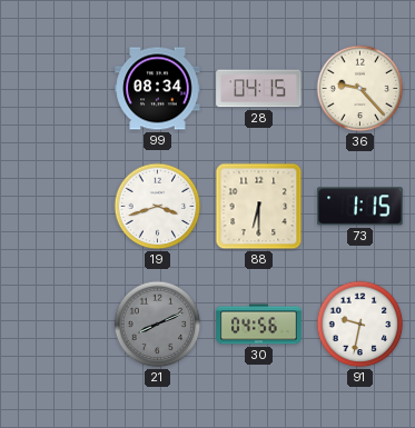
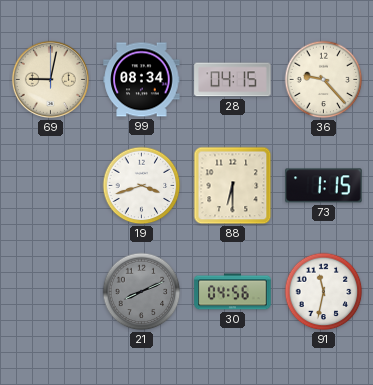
69: none -> 9:02
91: 9:32 -> 11:32
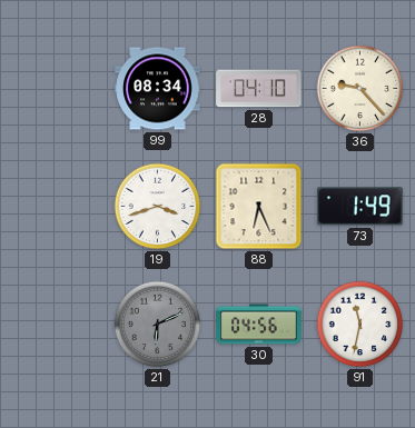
69: 9:02 -> none
28: 04:15 -> 04:10
88: 6:30 -> 6:26
73: 1:15 -> 1:49
21: 8:11 -> 6:11
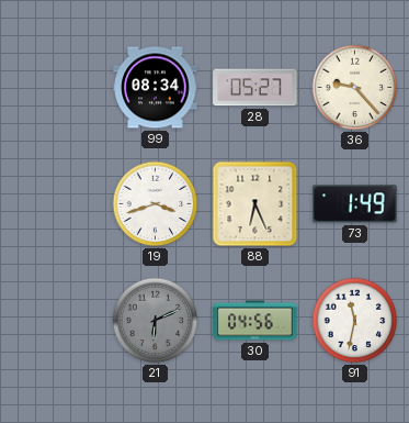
28: 04:10 -> 05:27
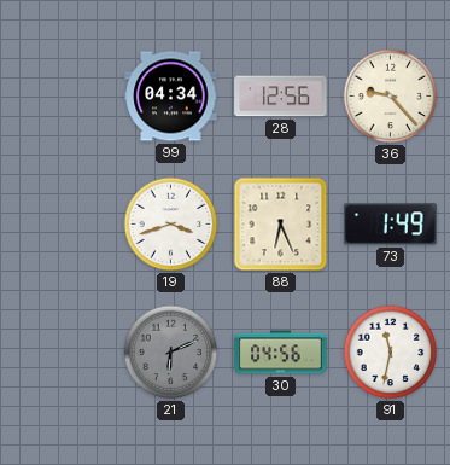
99: 08:34 -> 04:34
28: 05:27 -> 12:56
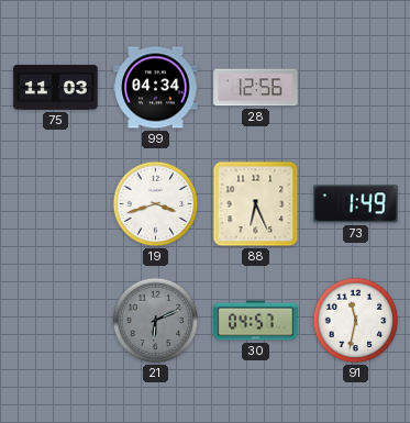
75: none -> 11:03
36: 9:23 -> none
30: 04:56 -> 04:57
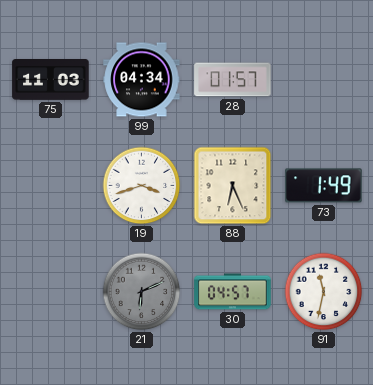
28: 12:56 -> 01:57
